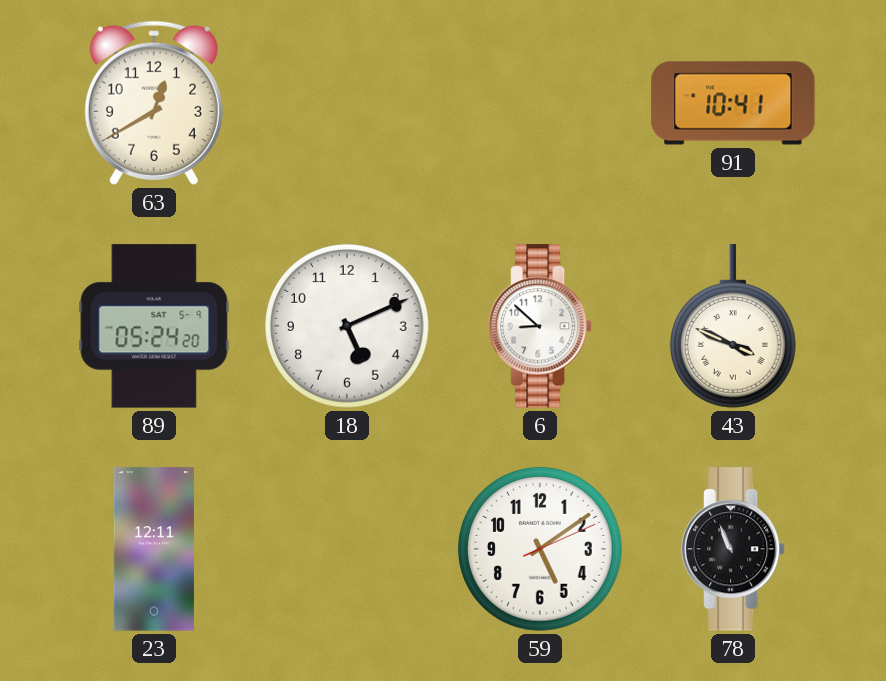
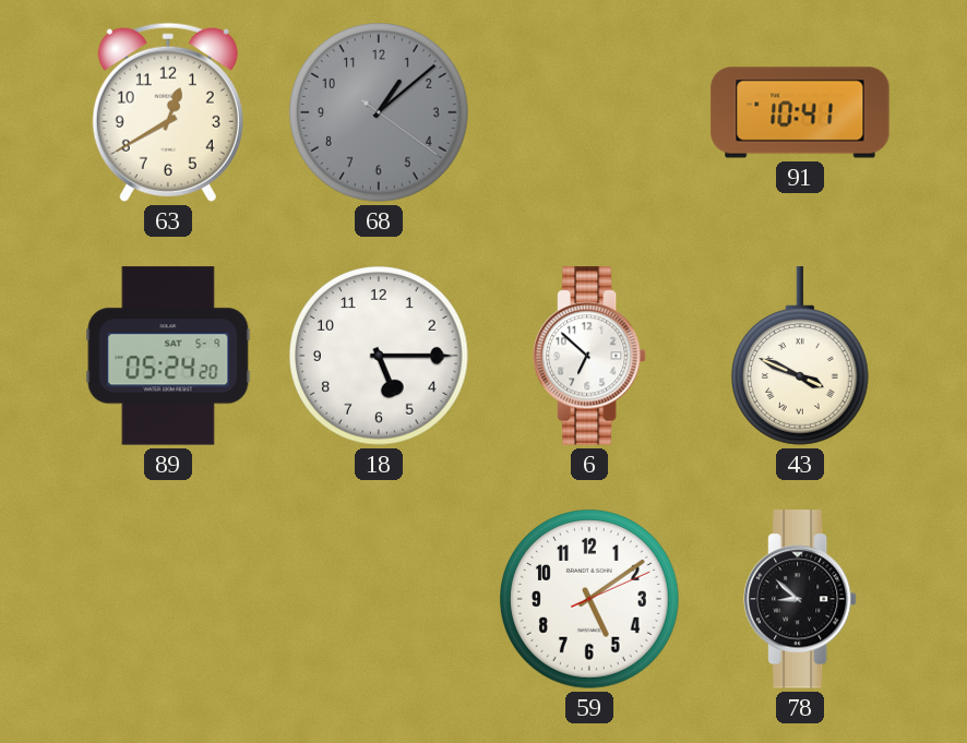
68: none -> 1:08
18: 5:11 -> 5:15
6: 8:52 -> 6:52
23: 12:11 -> none
78: 10:56 -> 8:52
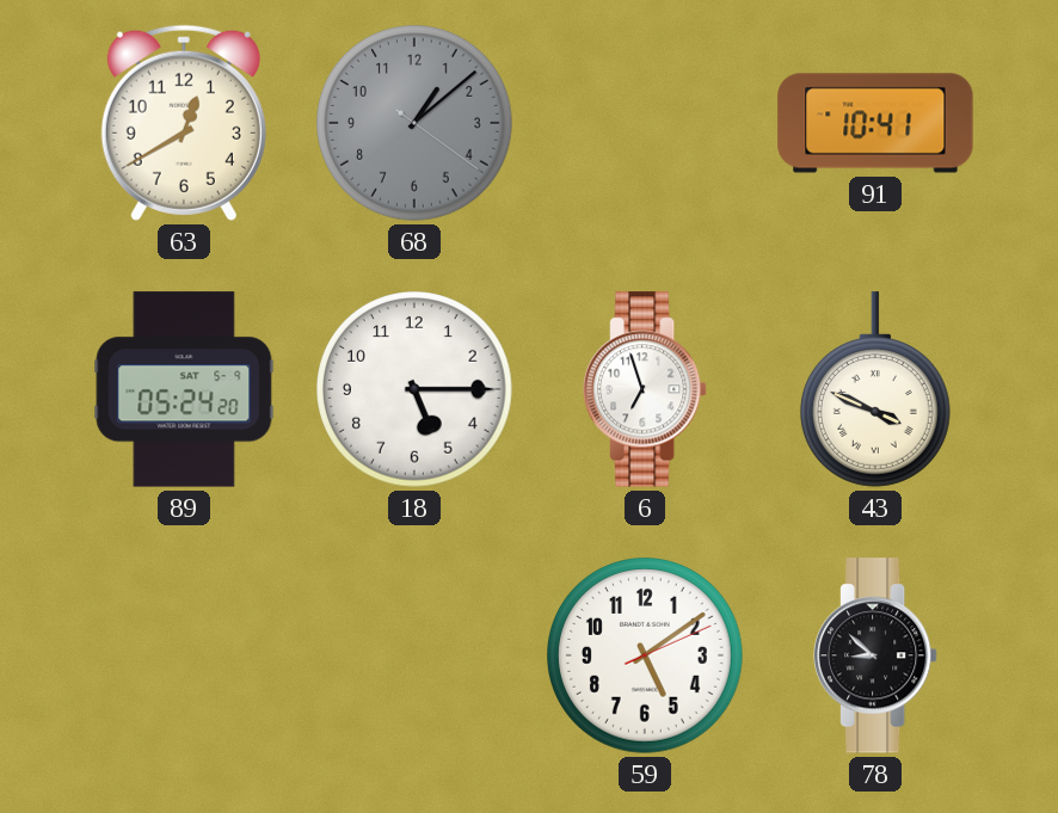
6: 6:52 -> 6:57
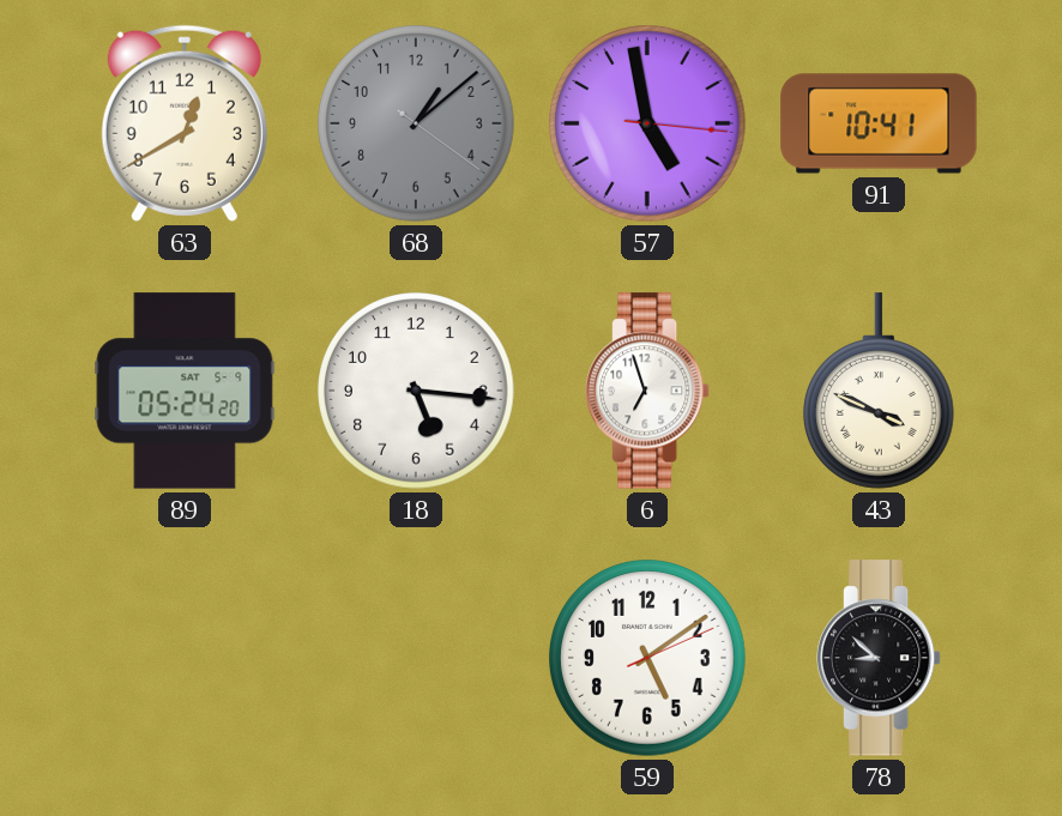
57: none -> 4:58
18: 5:15 -> 5:16
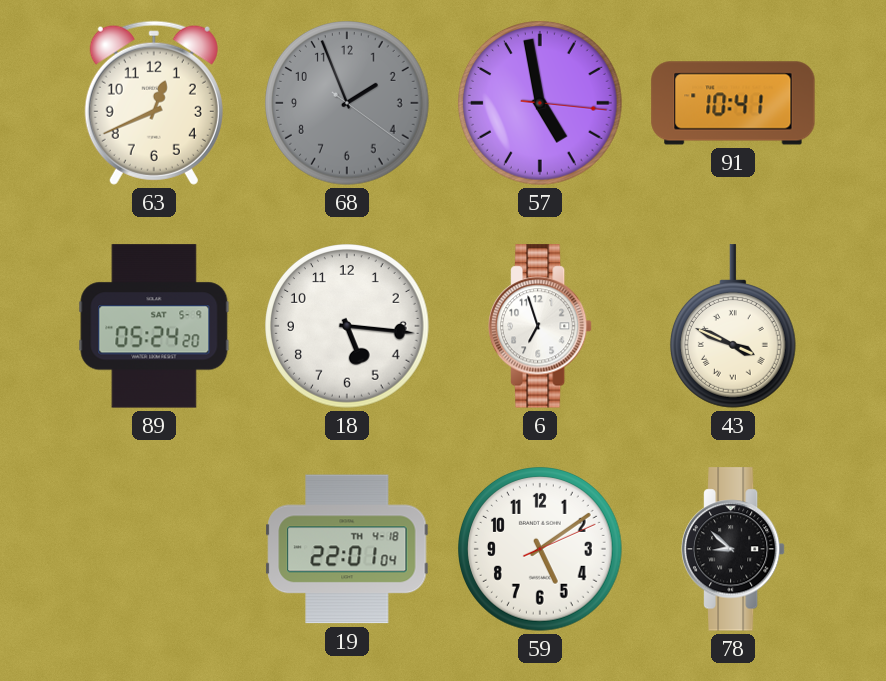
63: 12:40 -> 12:41
68: 1:08 -> 1:56
19: none -> 22:01
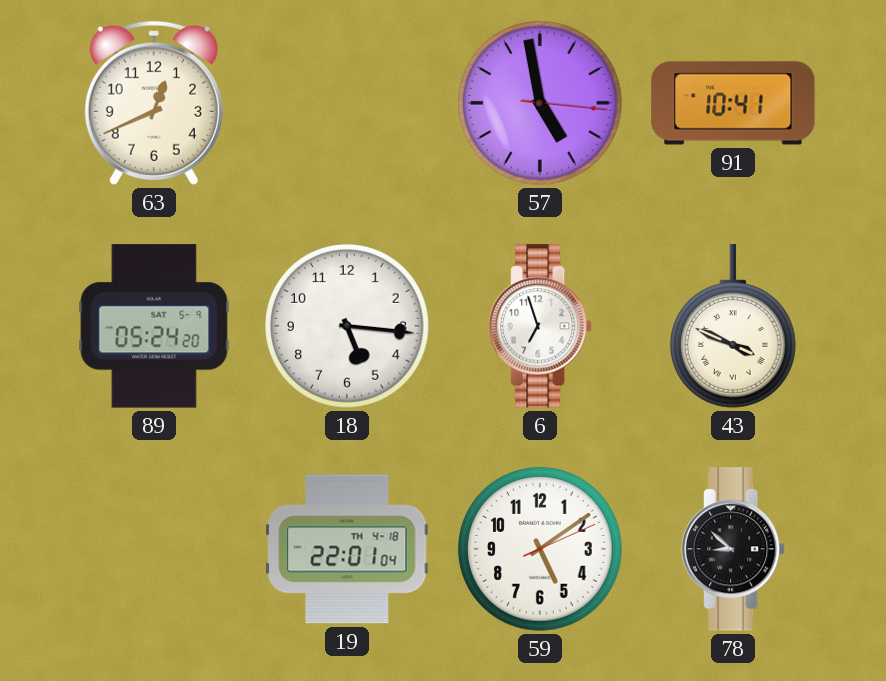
68: 1:56 -> none
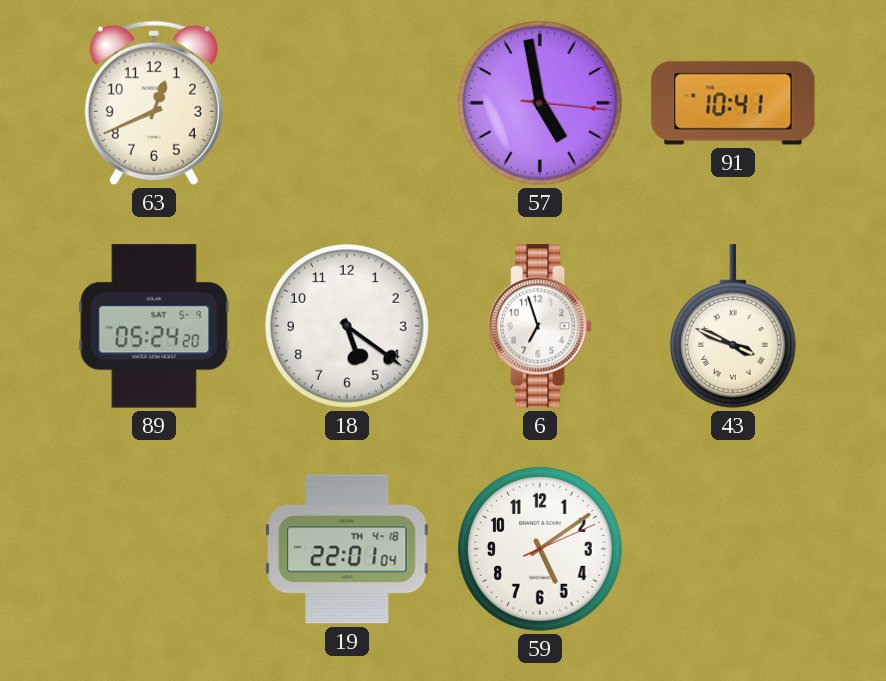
18: 5:16 -> 5:21
78: 8:52 -> none
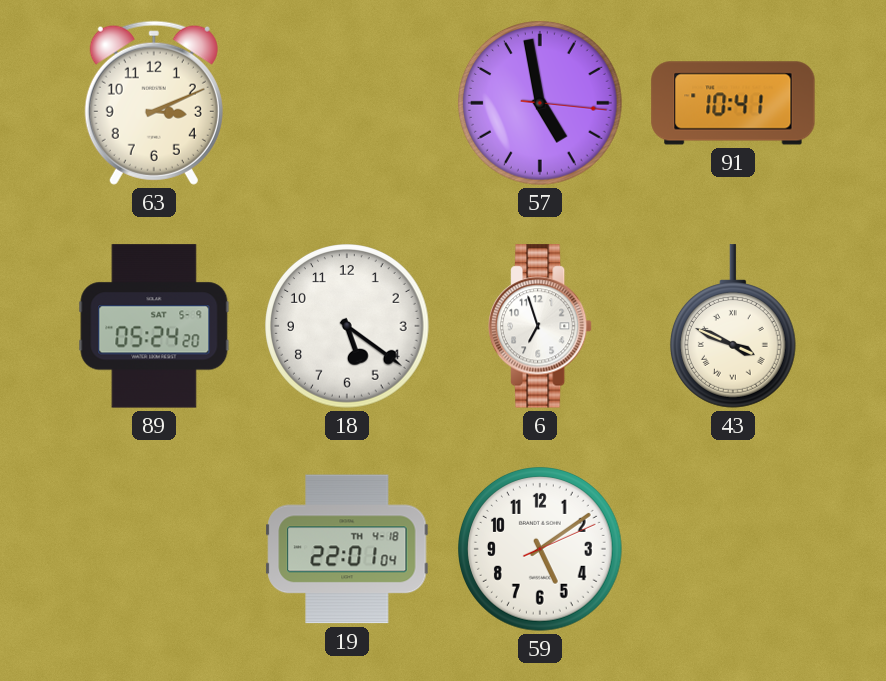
63: 12:41 -> 3:11
